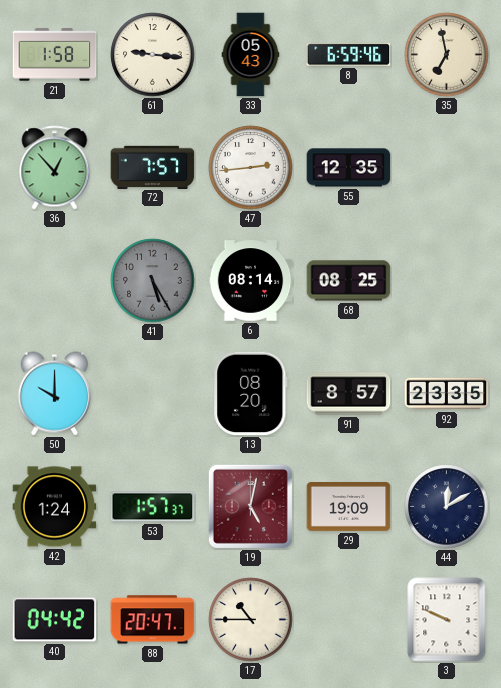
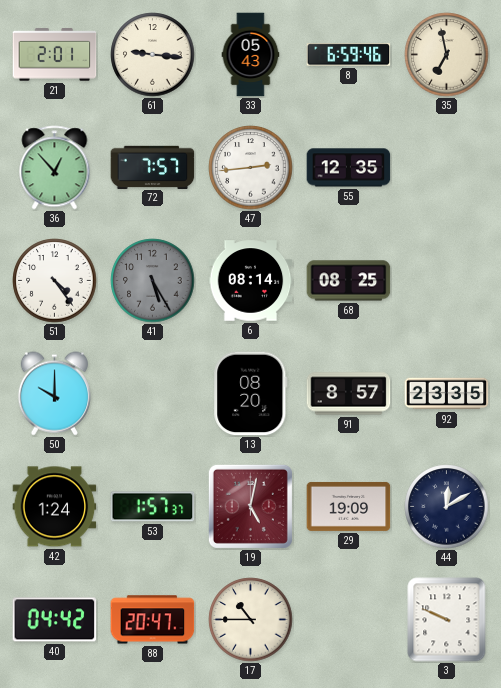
21: 1:58 -> 2:01
51: none -> 4:24
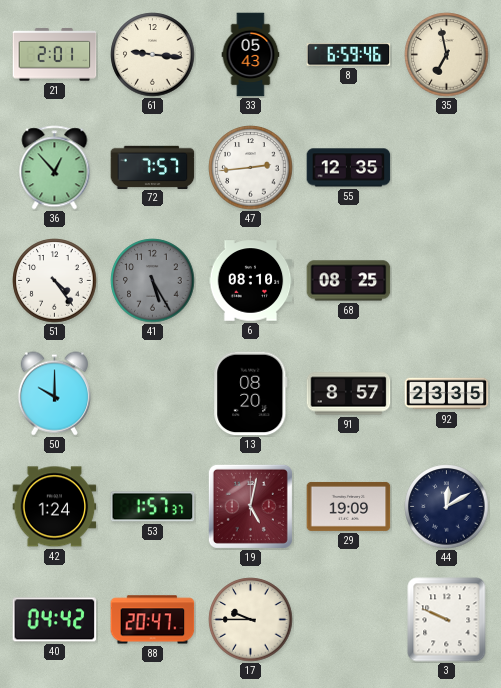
6: 08:14 -> 08:10
17: 10:45 -> 9:45
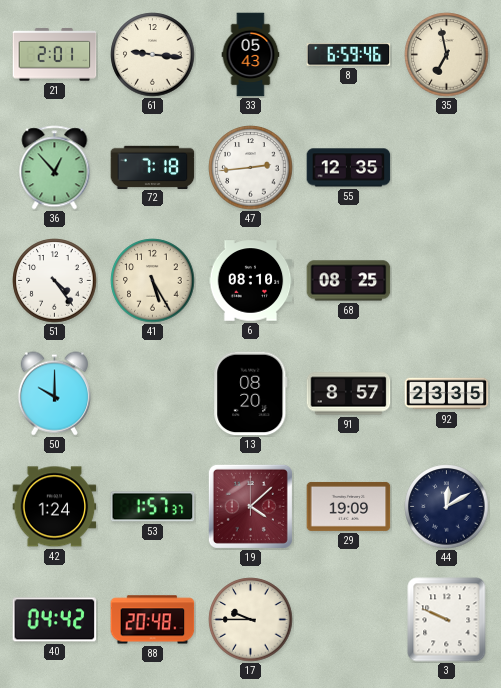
72: 7:57 -> 7:18
41 dial: grey -> cream
19: 5:02 -> 4:08
88: 20:47 -> 20:48
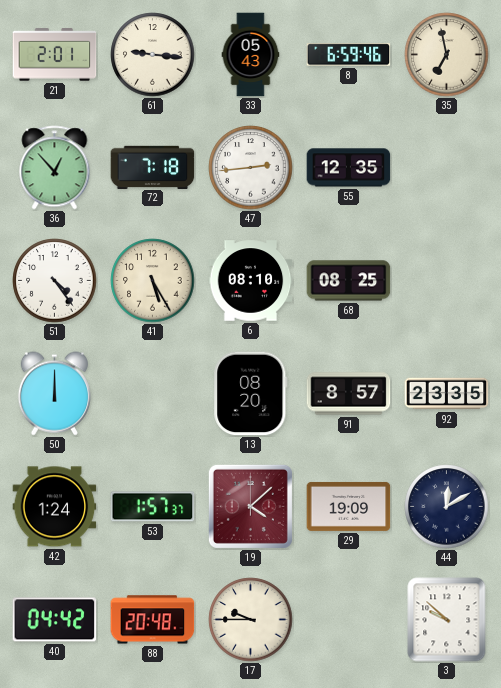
50: 10:00 -> 12:00
3: 9:49 -> 9:52
